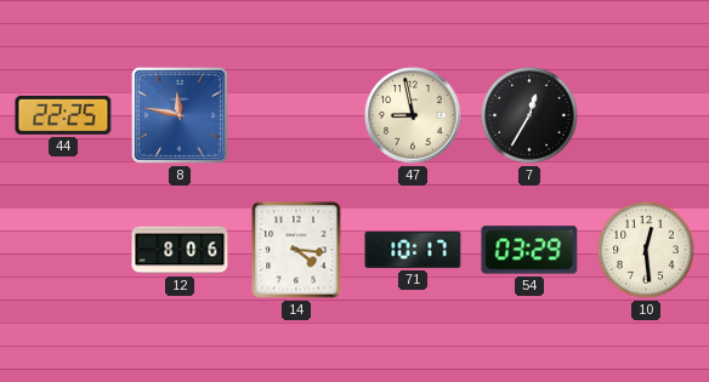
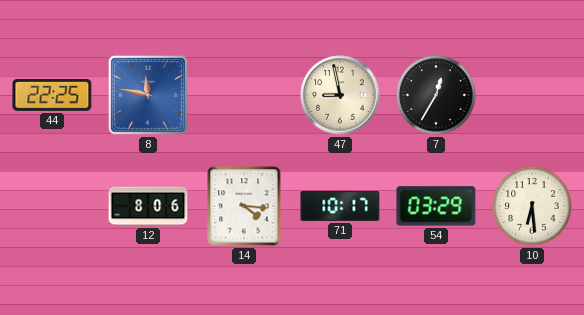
10: 12:29 -> 6:29
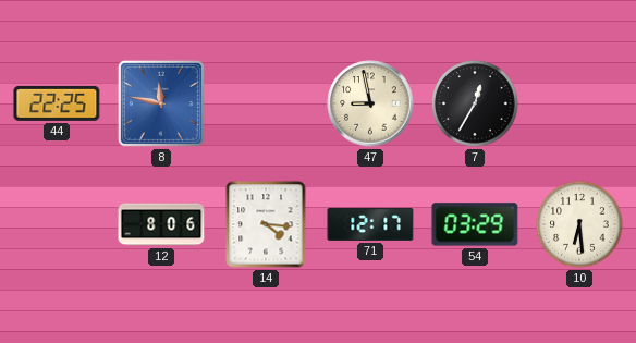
71: 10:17 -> 12:17
